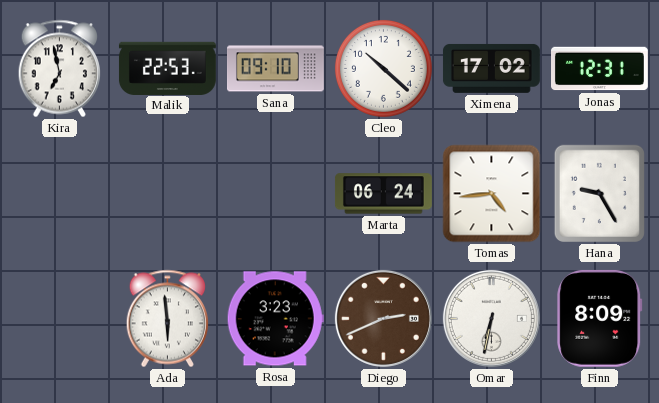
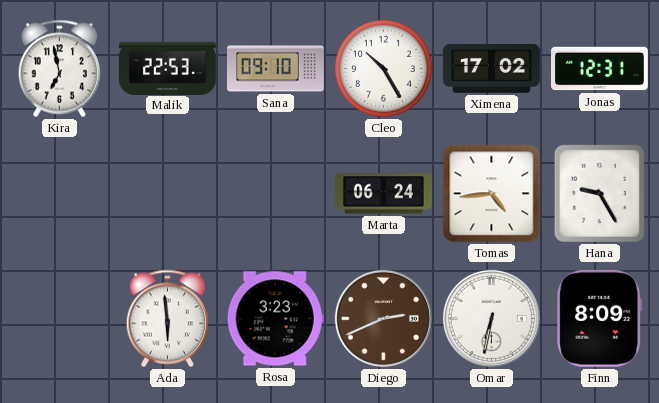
Cleo: 10:22 -> 10:25
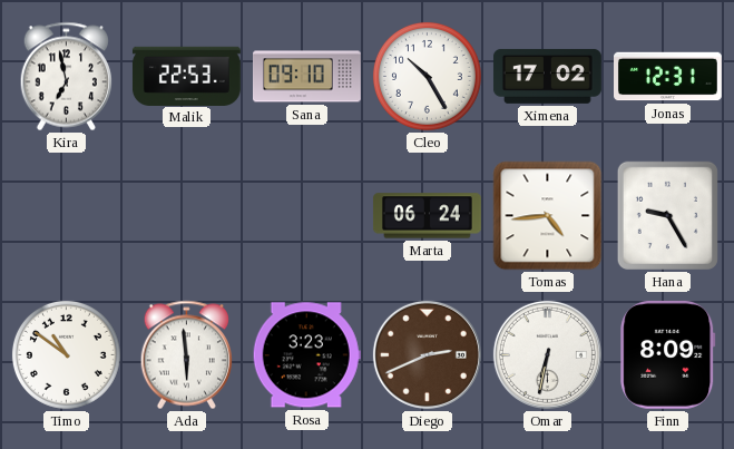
Timo: none -> 10:51
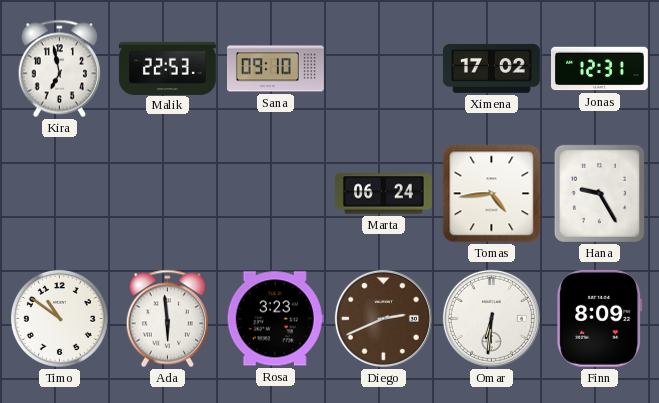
Cleo: 10:25 -> none
Omar: 6:32 -> 6:31
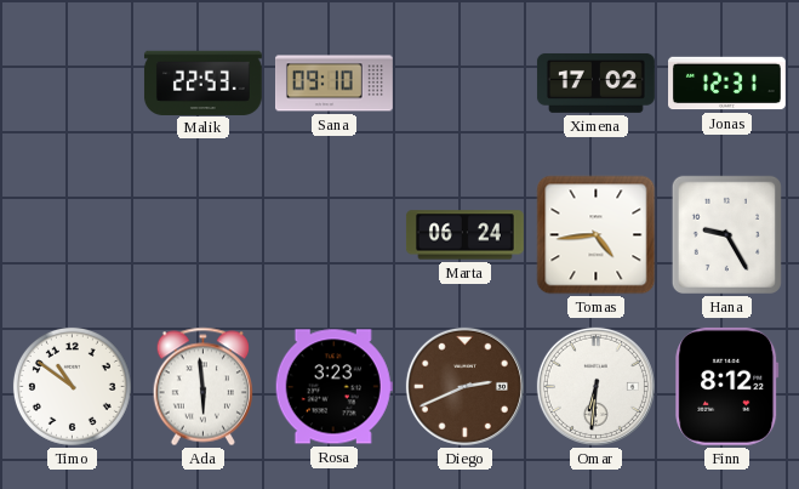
Kira: 6:58 -> none
Finn: 8:09 -> 8:12
